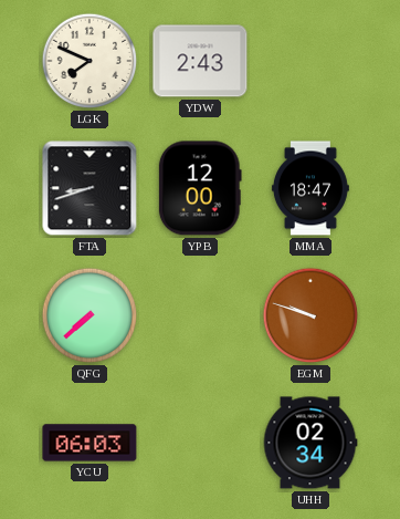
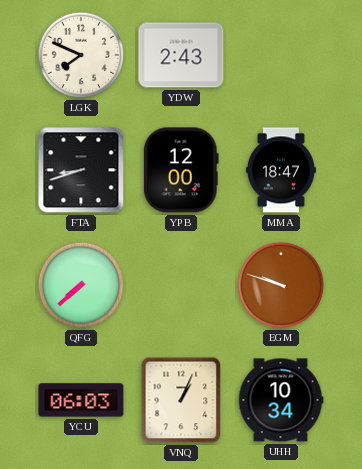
VNQ: none -> 1:04
UHH: 02:34 -> 10:34
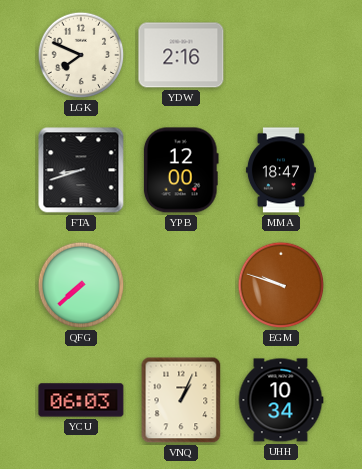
YDW: 2:43 -> 2:16
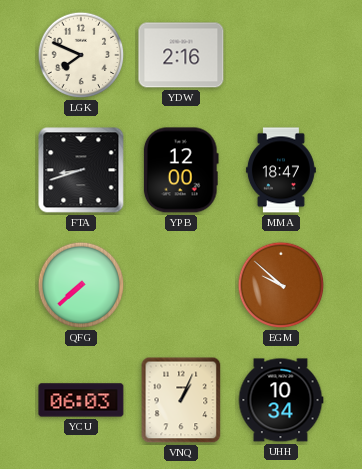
EGM: 9:48 -> 9:52
